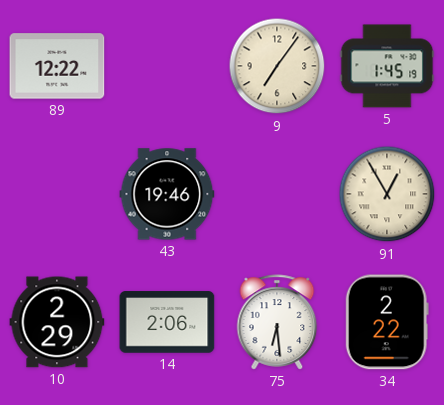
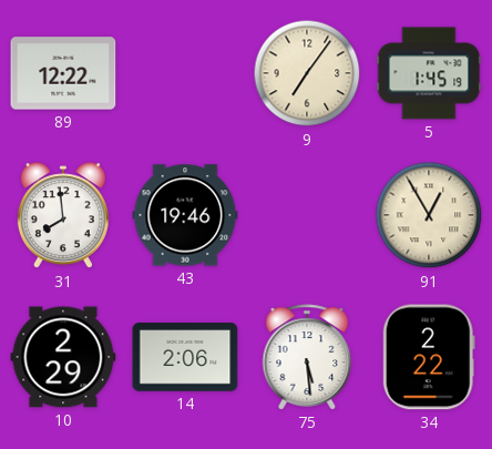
31: none -> 7:59
75: 6:29 -> 5:29
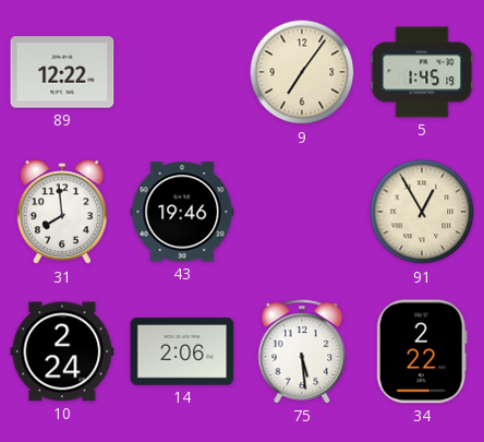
10: 2:29 -> 2:24
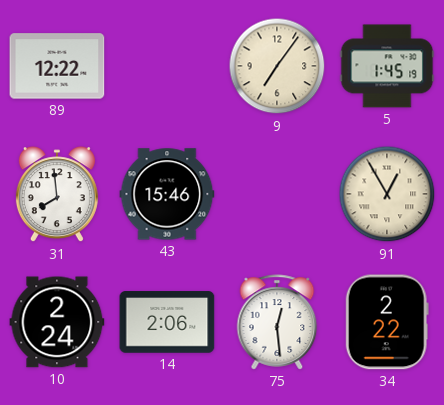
43: 19:46 -> 15:46
75: 5:29 -> 12:29
